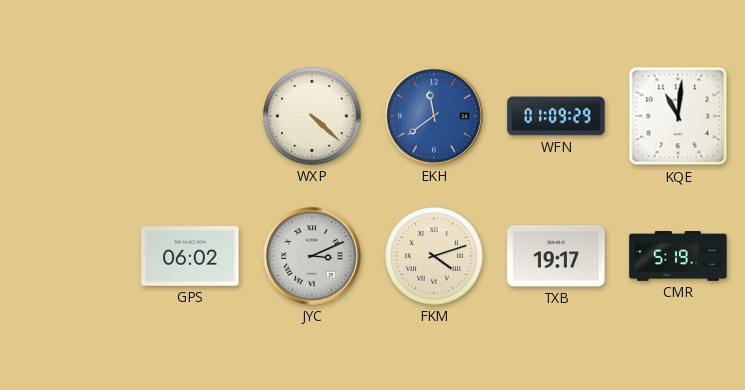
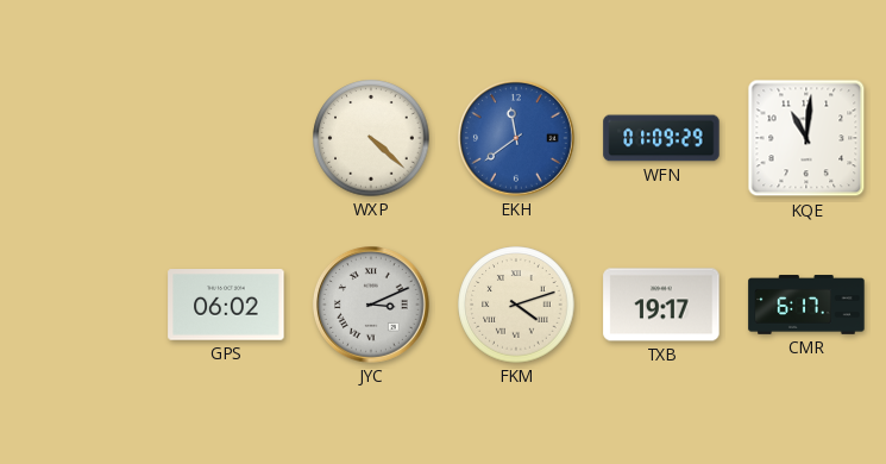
CMR: 5:19 -> 6:17
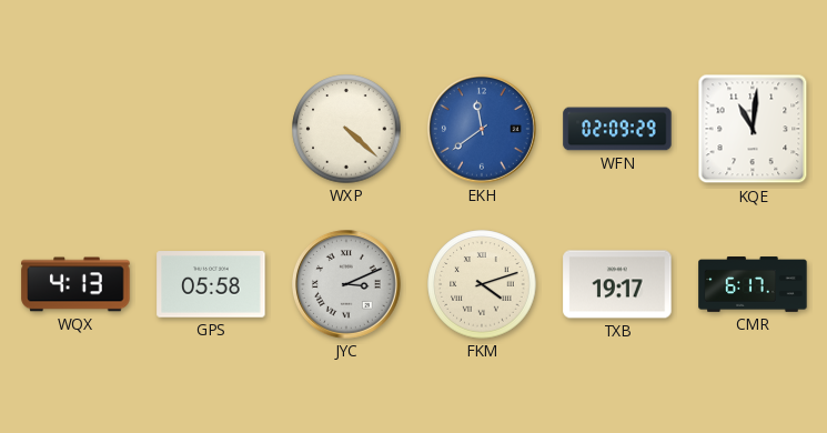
WFN: 01:09 -> 02:09
WQX: none -> 4:13
GPS: 06:02 -> 05:58
